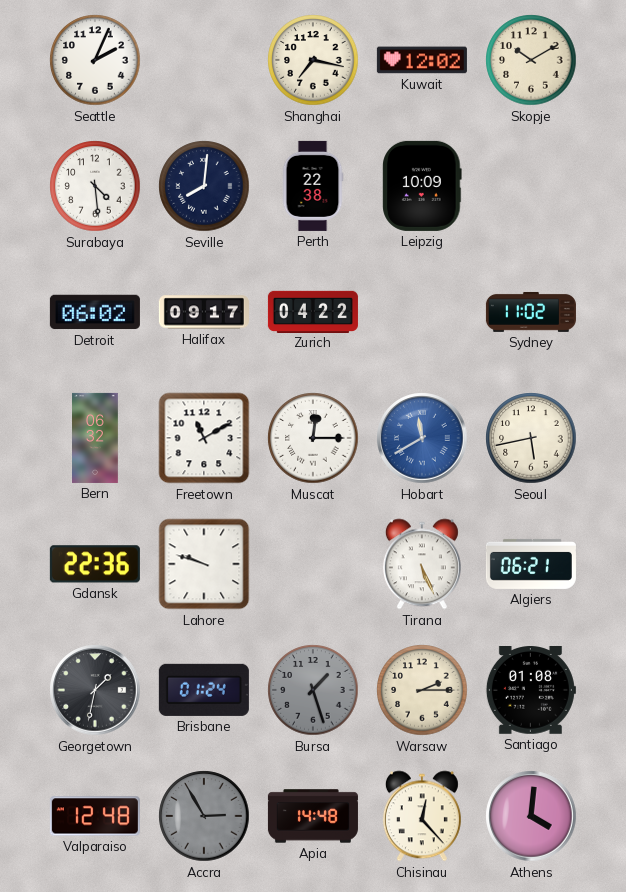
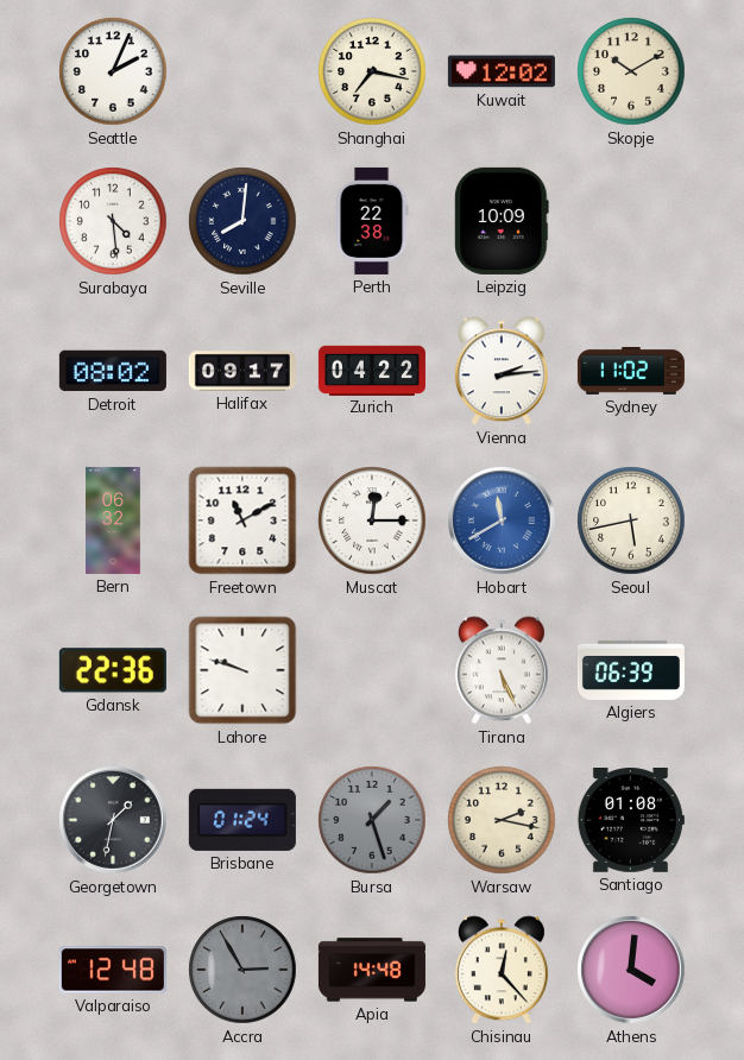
Detroit: 06:02 -> 08:02
Vienna: none -> 2:14
Algiers: 06:21 -> 06:39
Warsaw: 2:15 -> 2:17
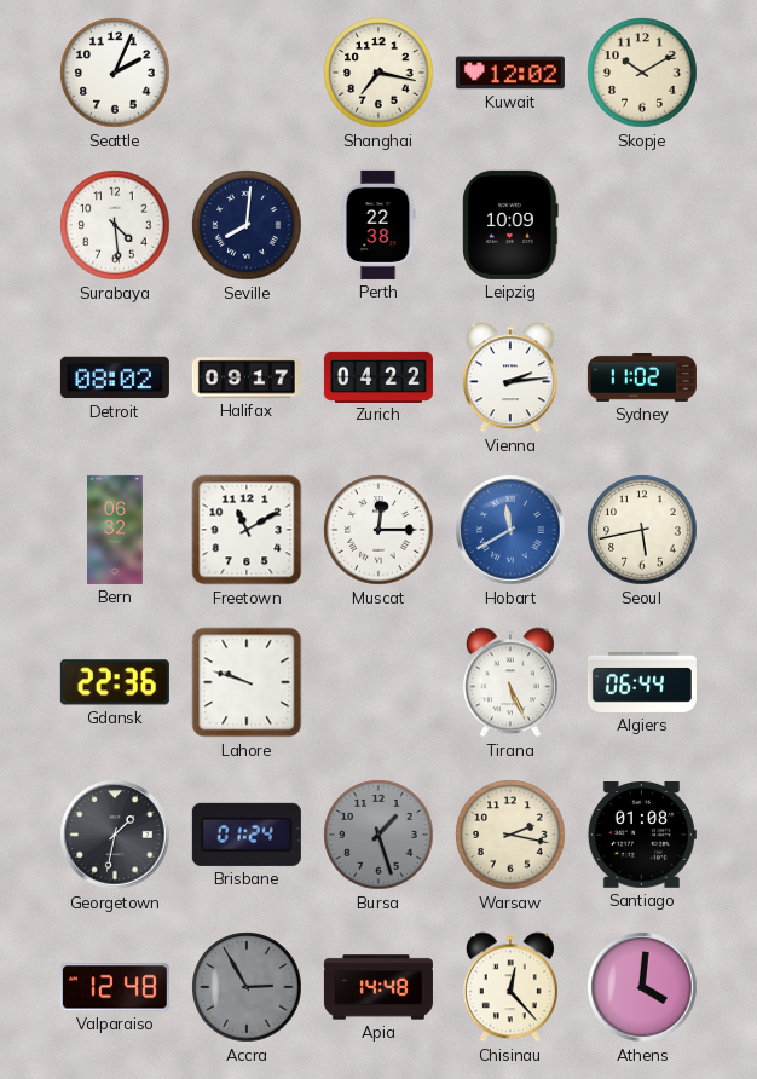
Algiers: 06:39 -> 06:44
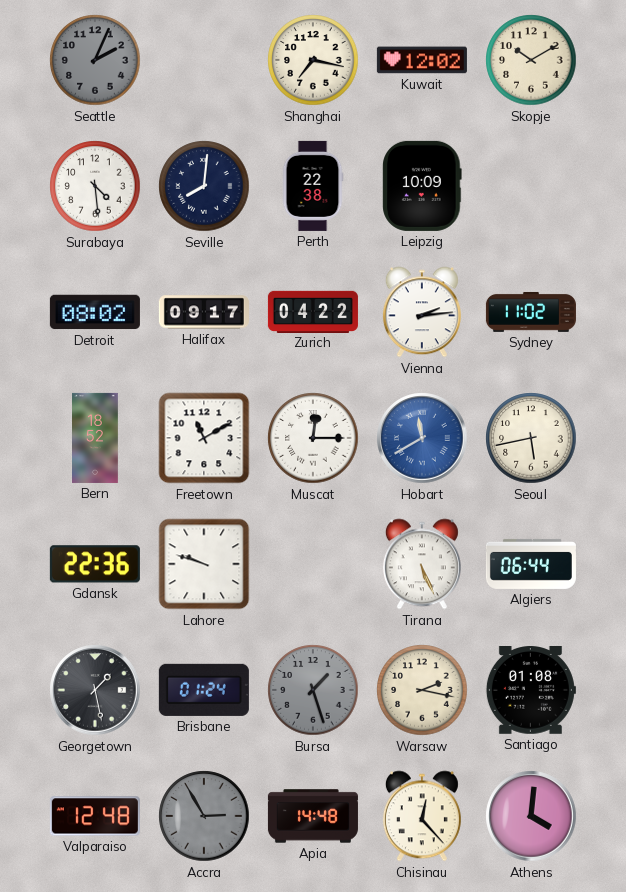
Seattle dial: white -> grey
Bern: 06:32 -> 18:52
Georgetown: 1:32 -> 1:28
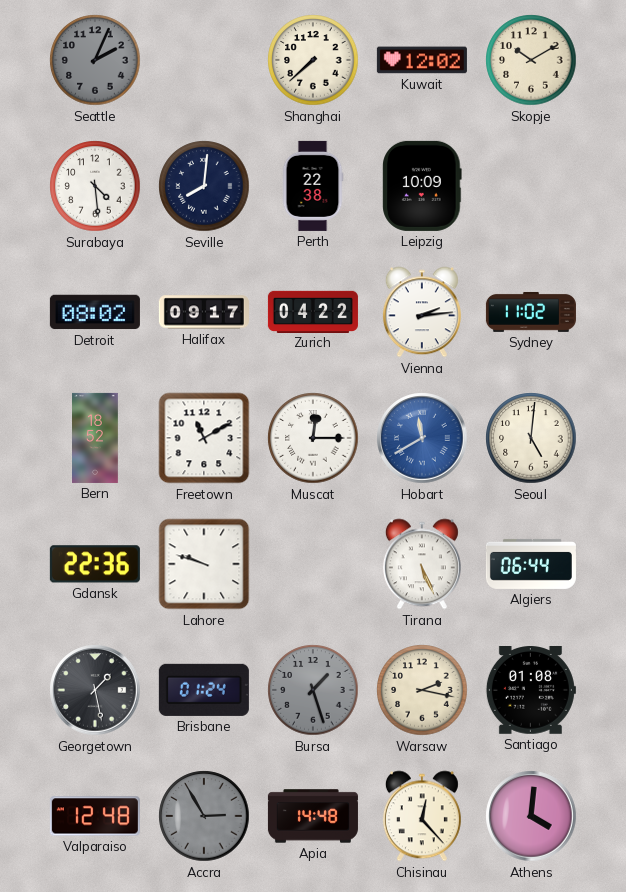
Shanghai: 7:17 -> 7:38
Seoul: 5:43 -> 5:01
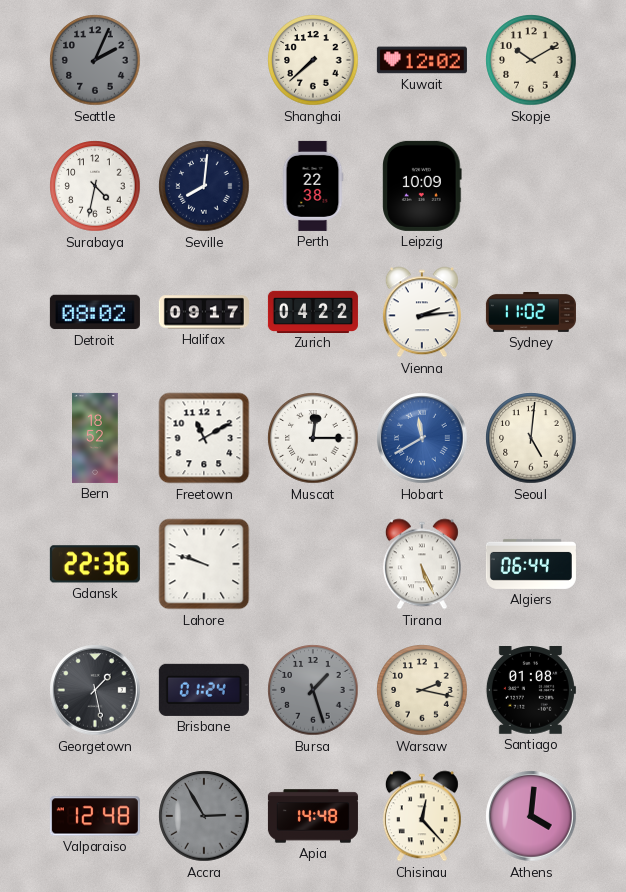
Surabaya: 4:29 -> 4:32
